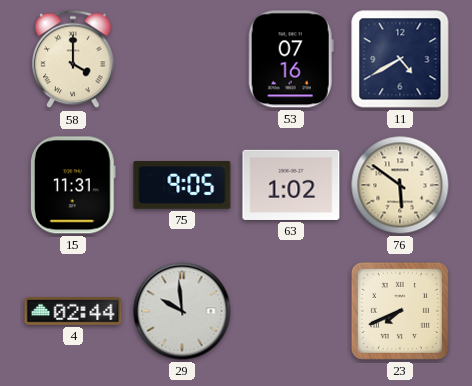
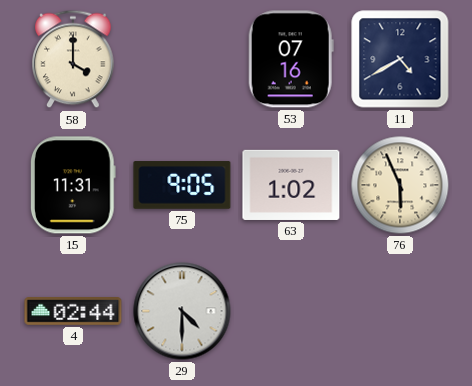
76: 5:51 -> 5:56
29: 9:59 -> 4:30
23: 7:41 -> none
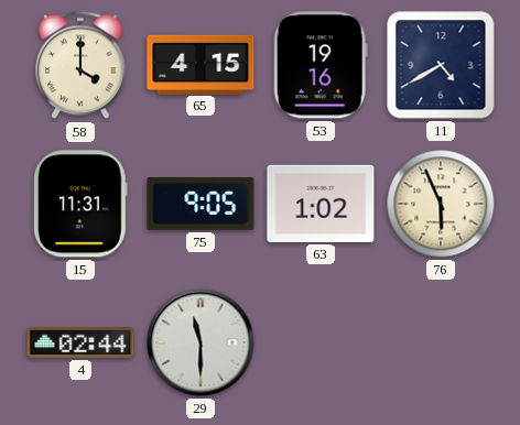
65: none -> 4:15
53: 07:16 -> 19:16
29: 4:30 -> 11:30
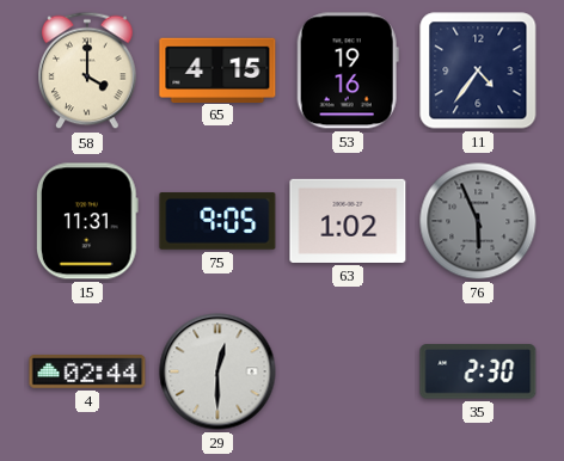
11: 4:40 -> 4:36
76 dial: cream -> grey
29: 11:30 -> 12:30
35: none -> 2:30
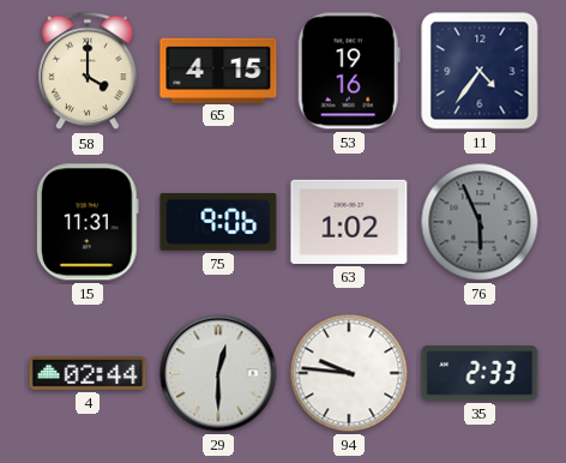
75: 9:05 -> 9:06
94: none -> 9:46
35: 2:30 -> 2:33
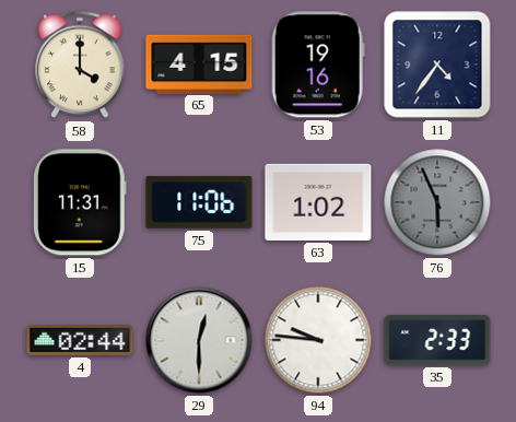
75: 9:06 -> 11:06
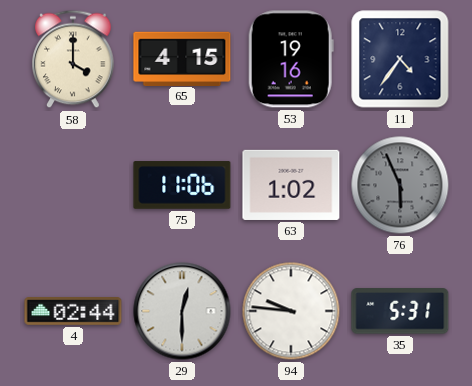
15: 11:31 -> none
35: 2:33 -> 5:31
